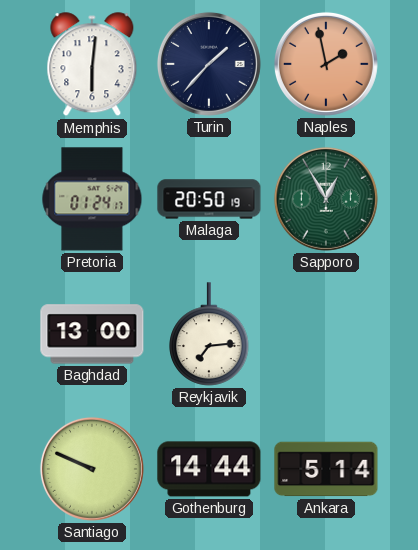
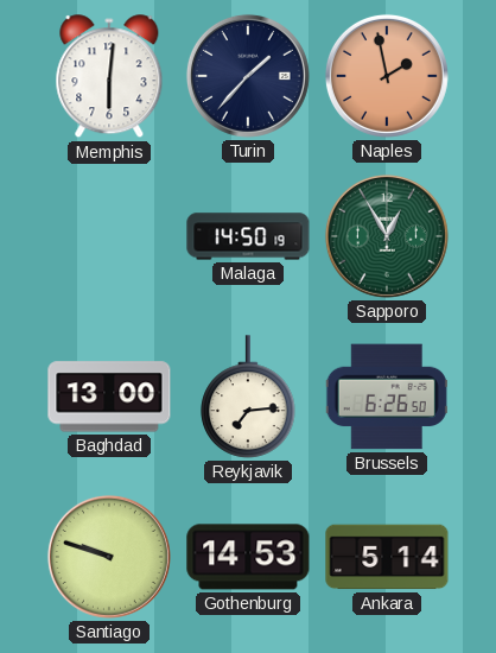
Pretoria: 01:24 -> none
Malaga: 20:50 -> 14:50
Brussels: none -> 6:26
Santiago: 9:49 -> 9:48
Gothenburg: 14:44 -> 14:53
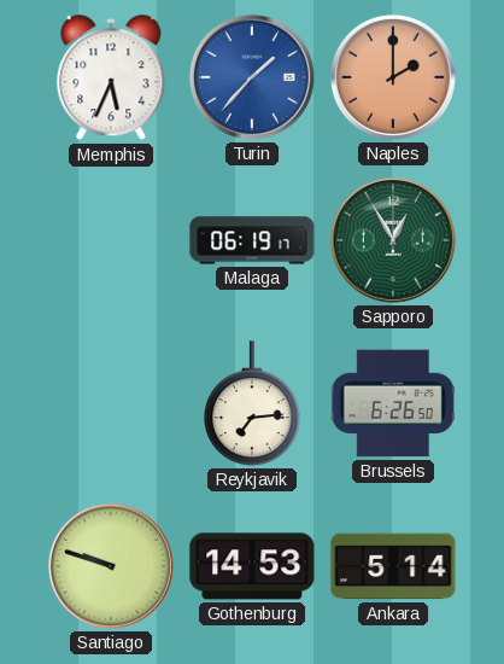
Memphis: 6:01 -> 5:34
Turin dial: navy -> blue
Naples: 1:58 -> 2:00
Malaga: 14:50 -> 06:19
Baghdad: 13:00 -> none
